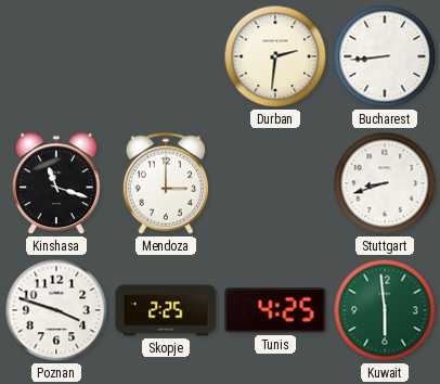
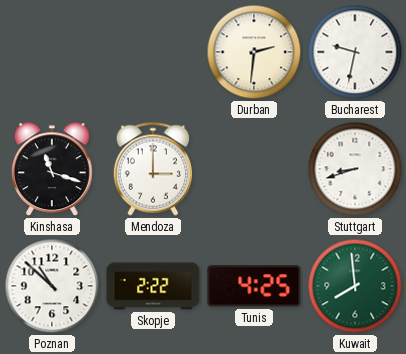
Bucharest: 8:44 -> 9:32
Poznan: 3:48 -> 10:52
Skopje: 2:25 -> 2:22
Kuwait: 5:59 -> 7:59
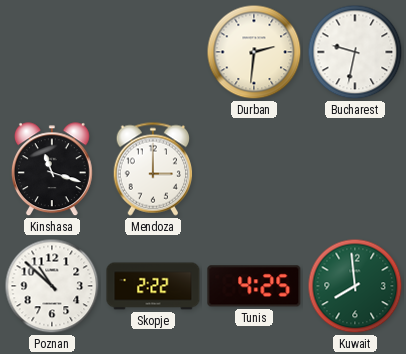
Stuttgart: 8:42 -> none
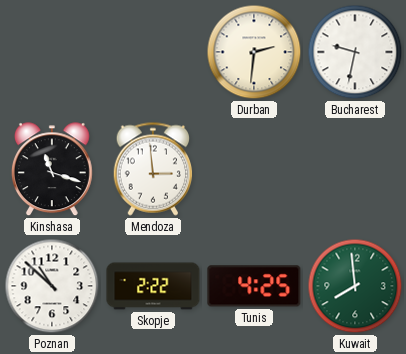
Mendoza: 3:00 -> 2:59
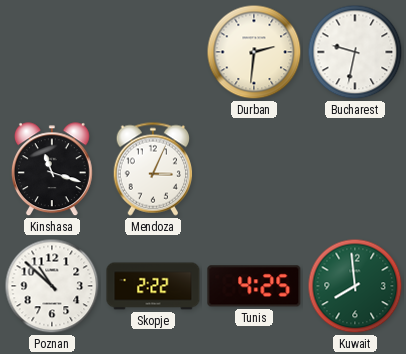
Mendoza: 2:59 -> 3:04
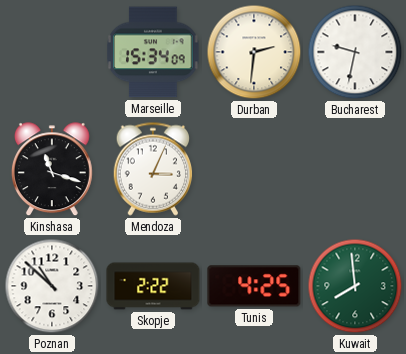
Marseille: none -> 15:34
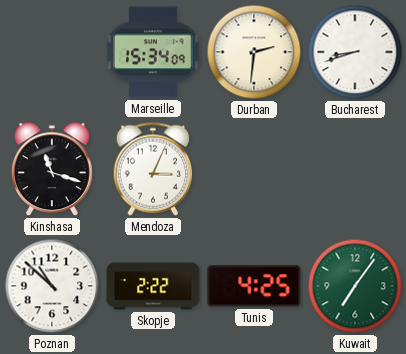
Bucharest: 9:32 -> 8:42
Kuwait: 7:59 -> 7:06
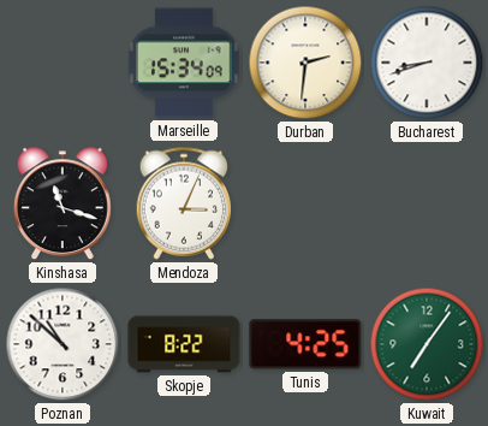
Skopje: 2:22 -> 8:22
